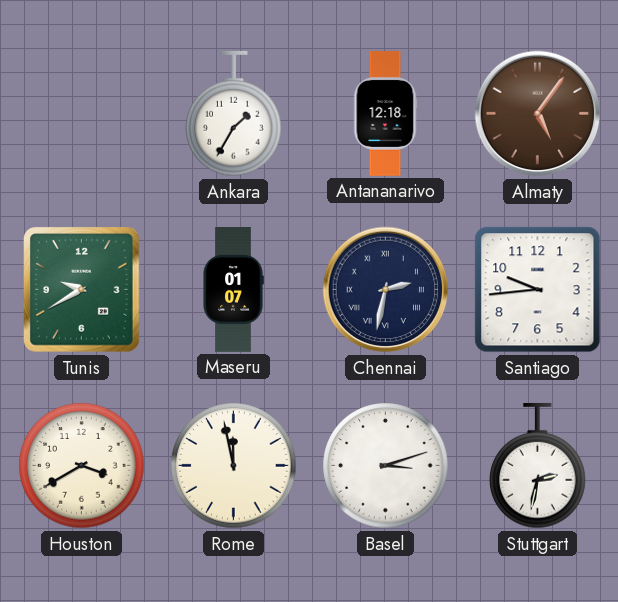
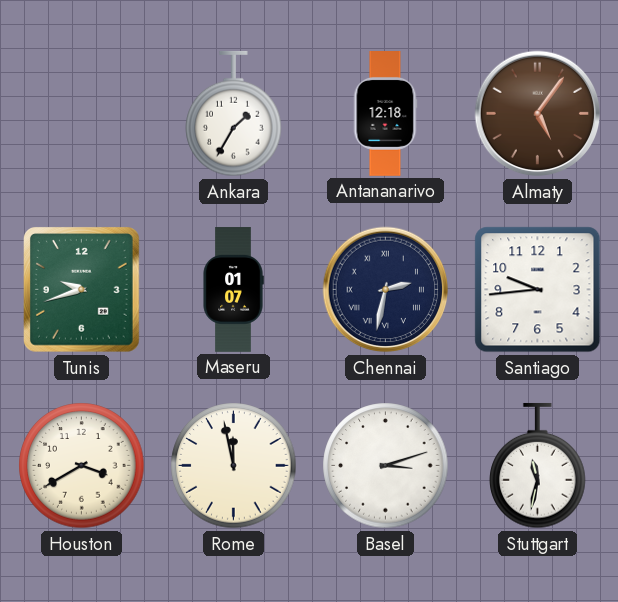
Tunis: 9:40 -> 9:42
Stuttgart: 2:32 -> 11:32
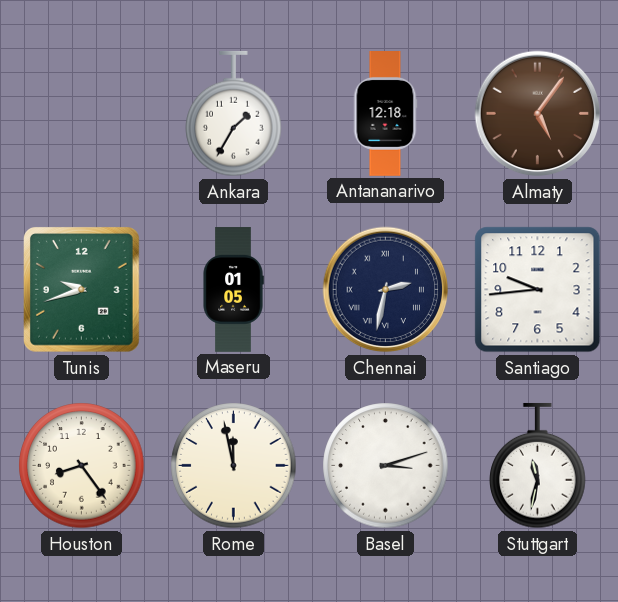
Maseru: 01:07 -> 01:05
Houston: 3:40 -> 8:24
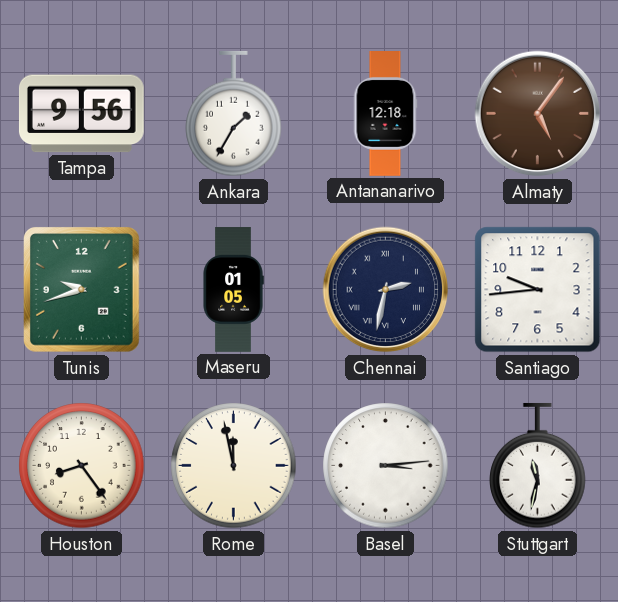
Tampa: none -> 9:56
Basel: 3:12 -> 3:14
